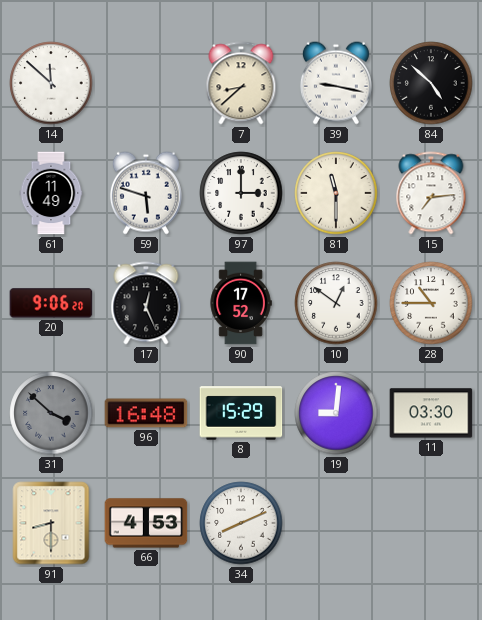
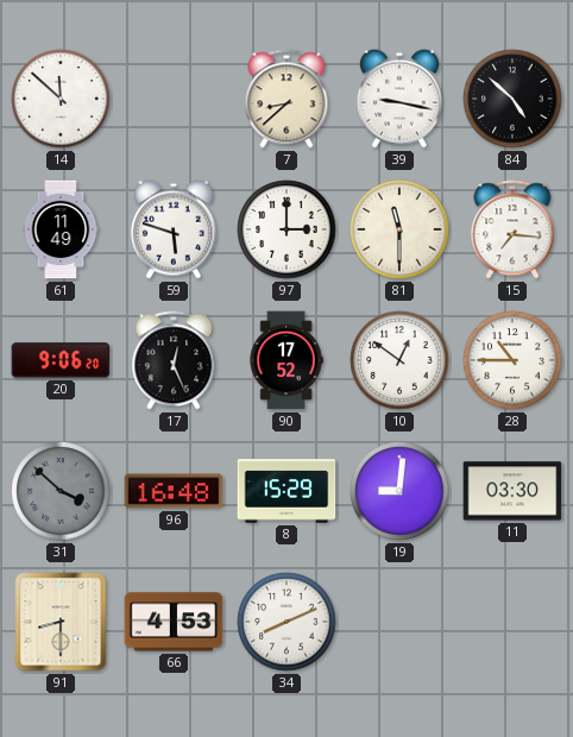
15: 7:14 -> 7:16
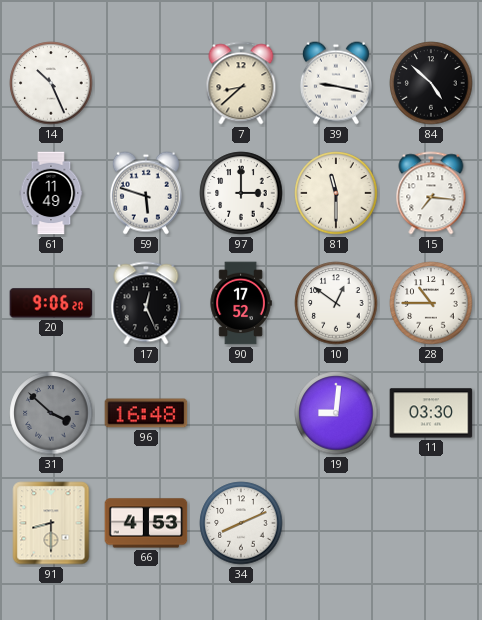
14: 11:52 -> 10:26
8: 15:29 -> none
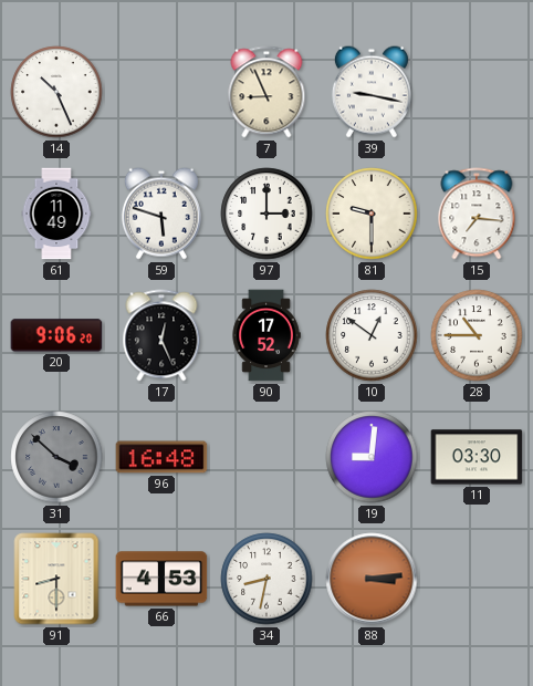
7: 8:38 -> 8:56
84: 4:52 -> none
81: 11:30 -> 9:30
34: 8:11 -> 8:32
88: none -> 3:14
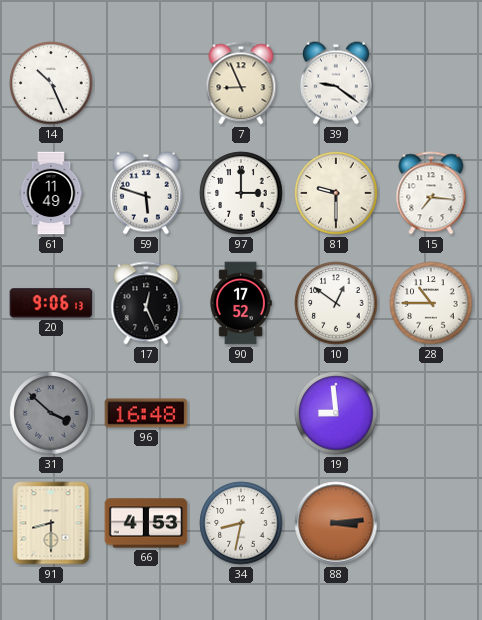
39: 9:17 -> 9:21
20: 9:06:20 -> 9:06:13
19: 9:01 -> 8:59
11: 03:30 -> none
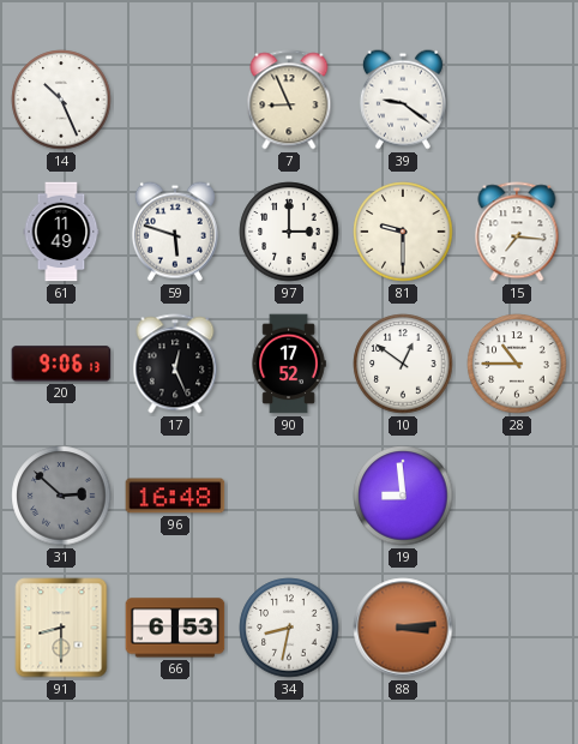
31: 3:52 -> 2:52
66: 4:53 -> 6:53
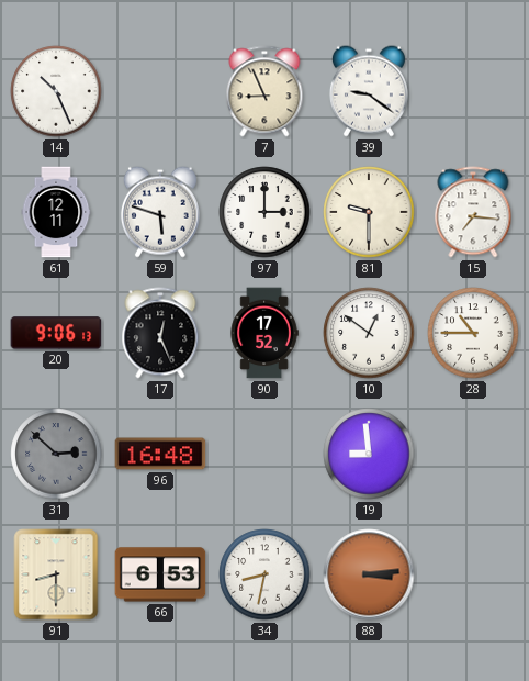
61: 11:49 -> 12:11
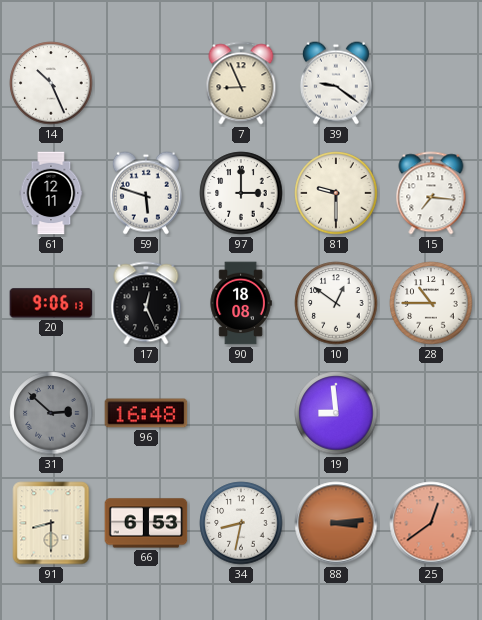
90: 17:52 -> 18:08
25: none -> 12:39
